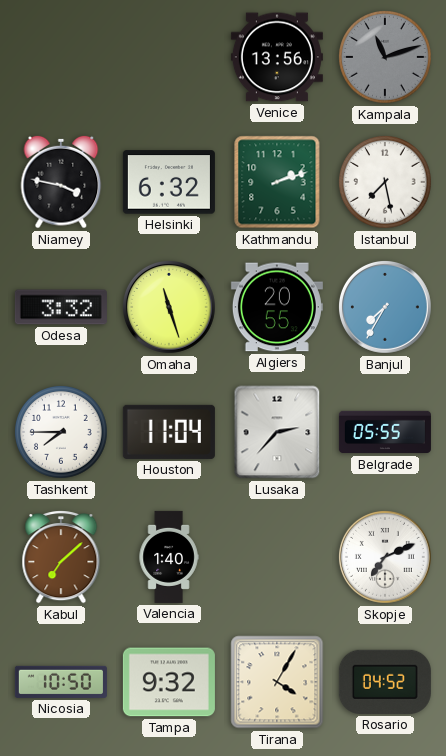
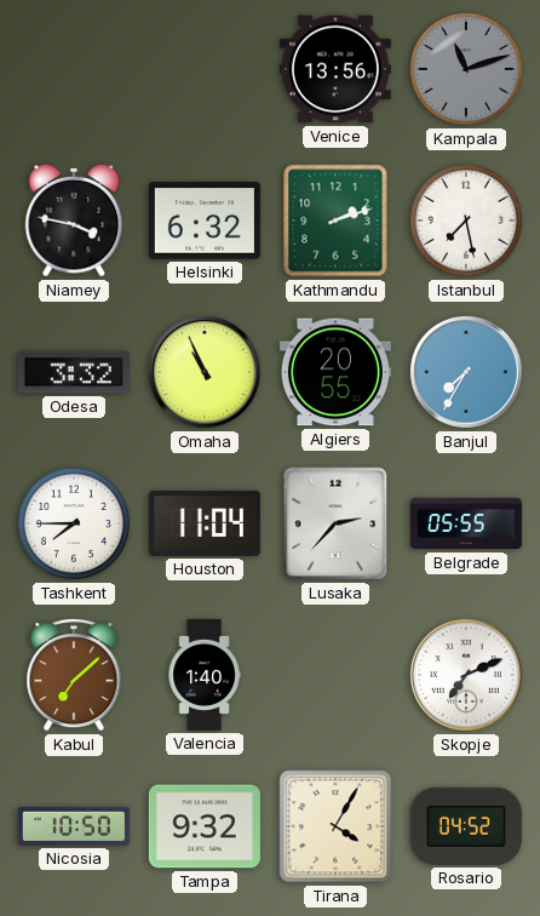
Omaha: 11:27 -> 10:56
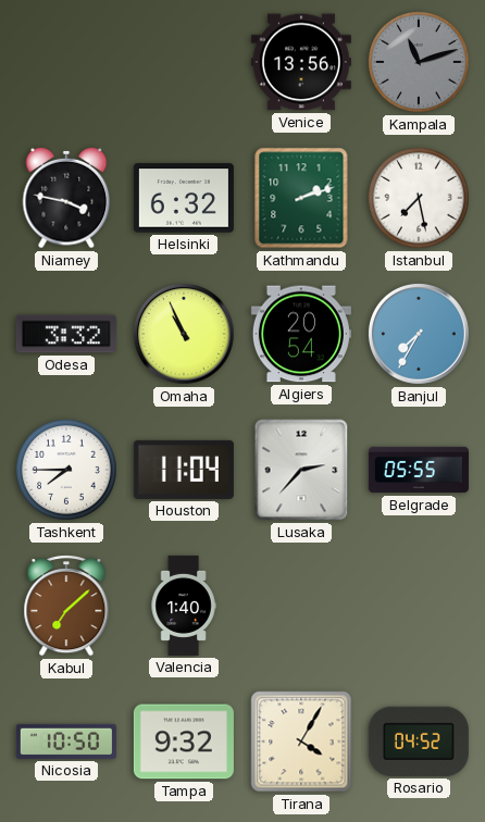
Algiers: 20:55 -> 20:54
Skopje: 7:11 -> none
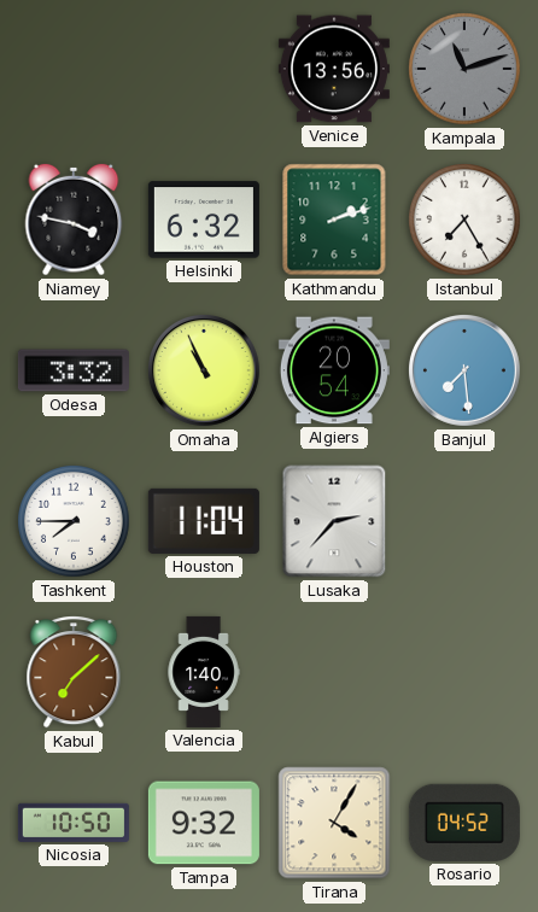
Istanbul: 7:28 -> 7:25
Banjul: 7:35 -> 7:29
Belgrade: 05:55 -> none
